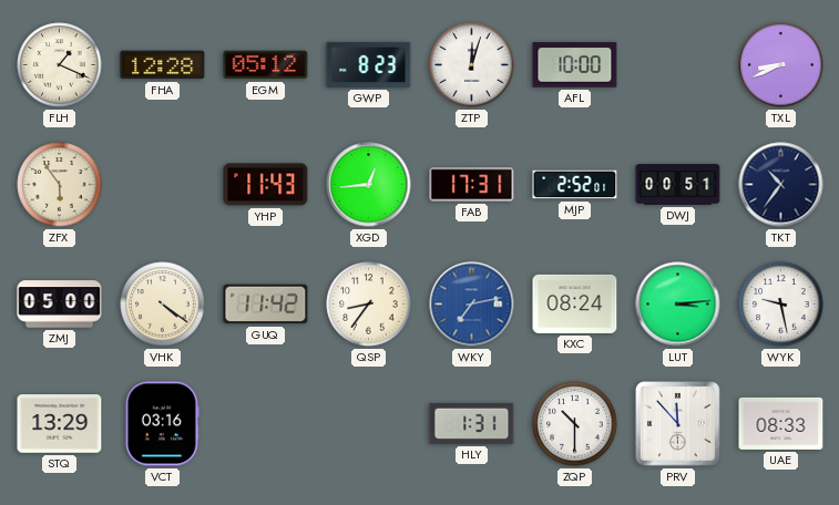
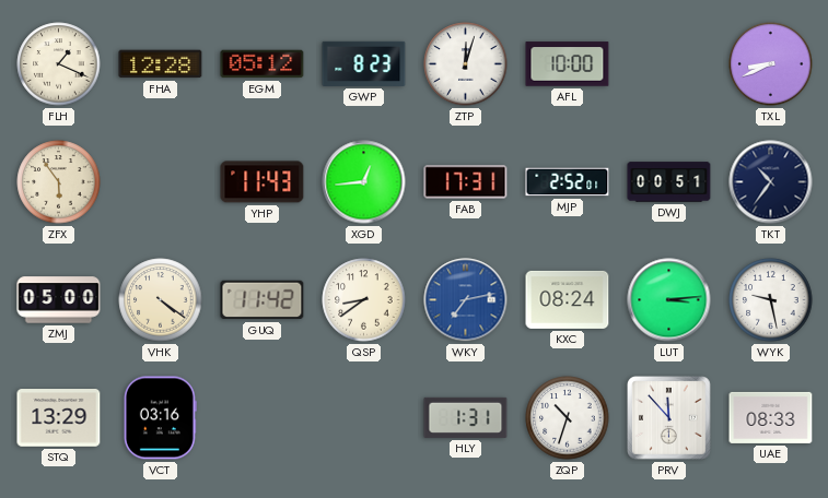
QSP: 8:36 -> 8:39
ZQP: 10:30 -> 10:33
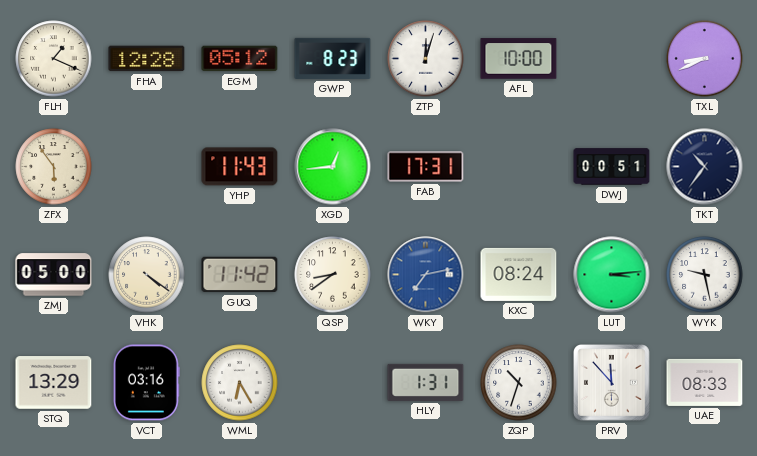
MJP: 2:52 -> none
WML: none -> 6:25
